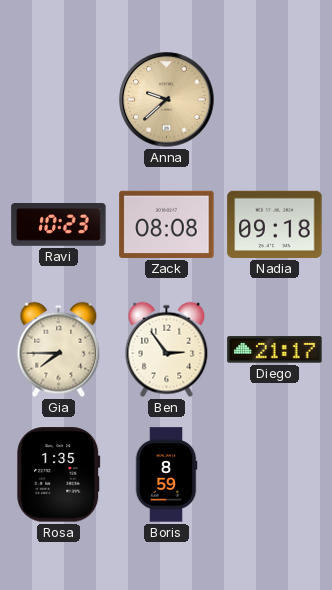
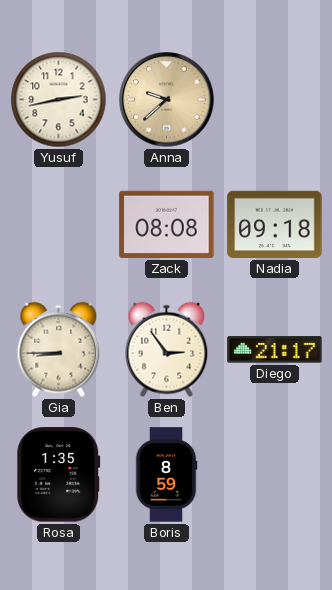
Yusuf: none -> 2:43
Ravi: 10:23 -> none
Gia: 7:45 -> 8:45
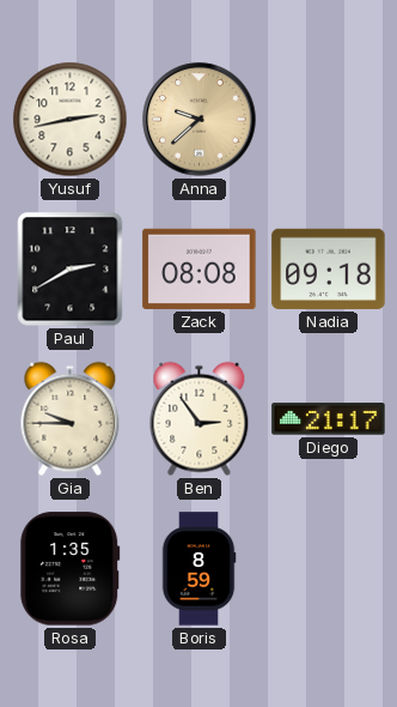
Paul: none -> 2:40
Gia: 8:45 -> 9:45
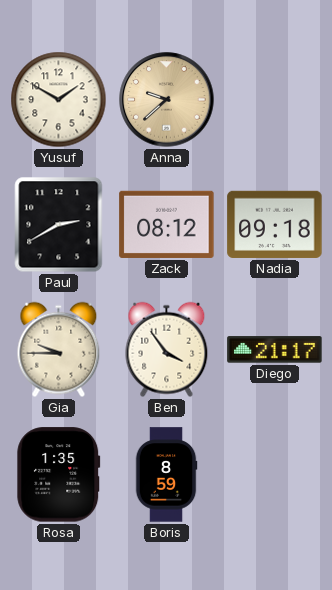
Yusuf: 2:43 -> 1:50
Zack: 08:08 -> 08:12
Ben: 2:54 -> 3:54
